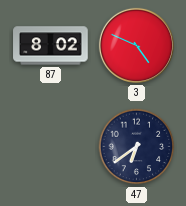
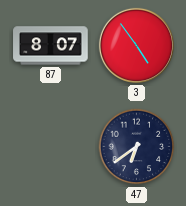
87: 8:02 -> 8:07
3: 4:49 -> 4:54
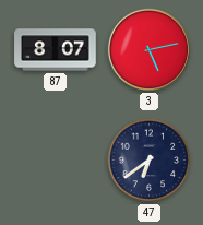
3: 4:54 -> 5:13
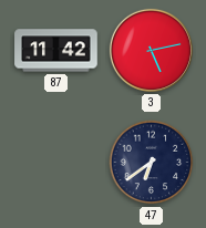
87: 8:07 -> 11:42
